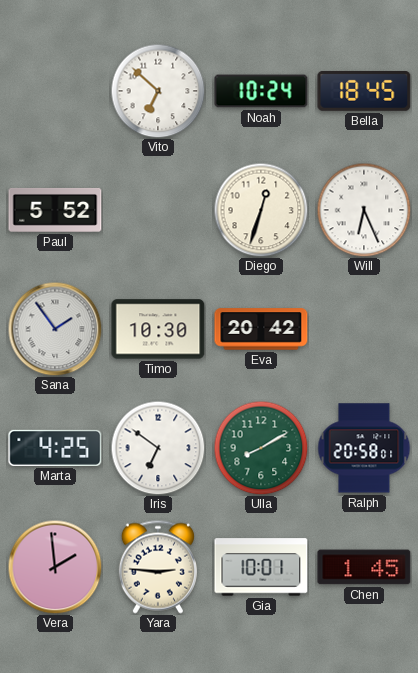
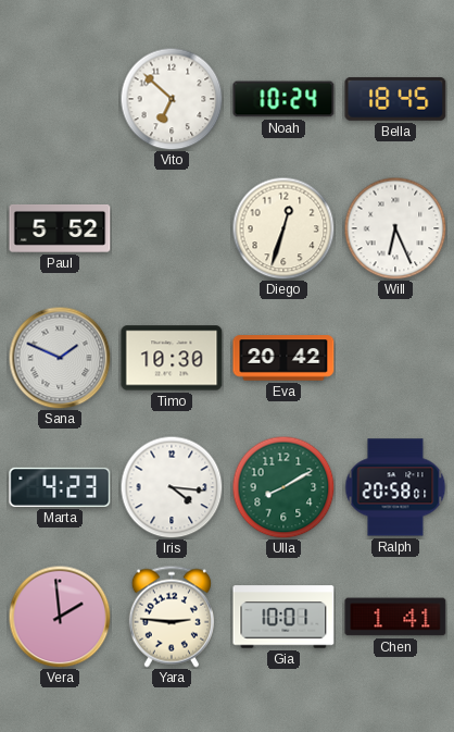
Sana: 1:54 -> 1:49
Marta: 4:25 -> 4:23
Iris: 6:51 -> 4:16
Chen: 1:45 -> 1:41
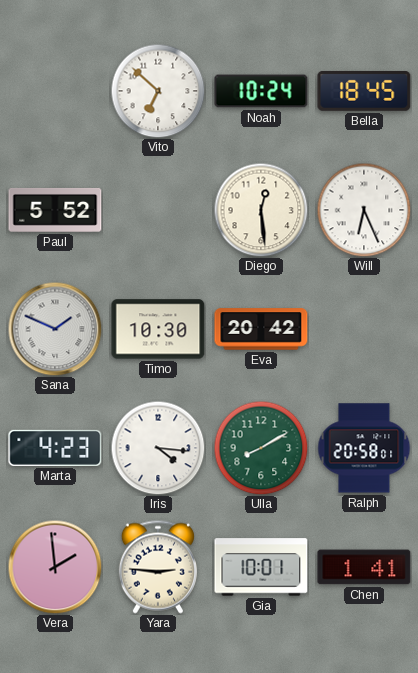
Diego: 12:33 -> 12:29
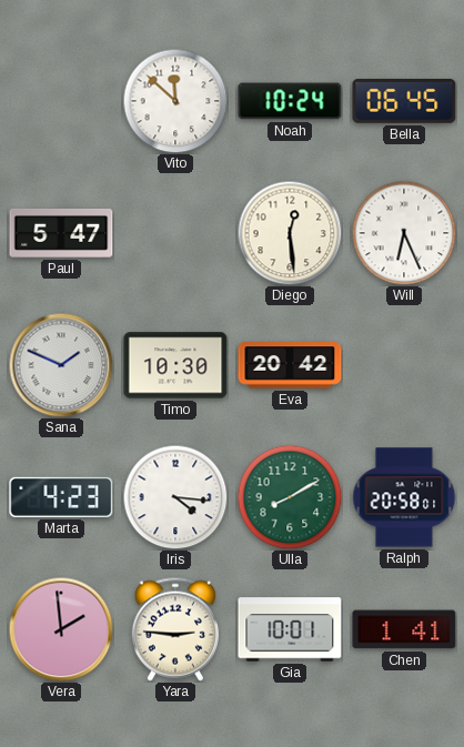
Vito: 6:52 -> 11:52
Bella: 18:45 -> 06:45
Paul: 5:52 -> 5:47
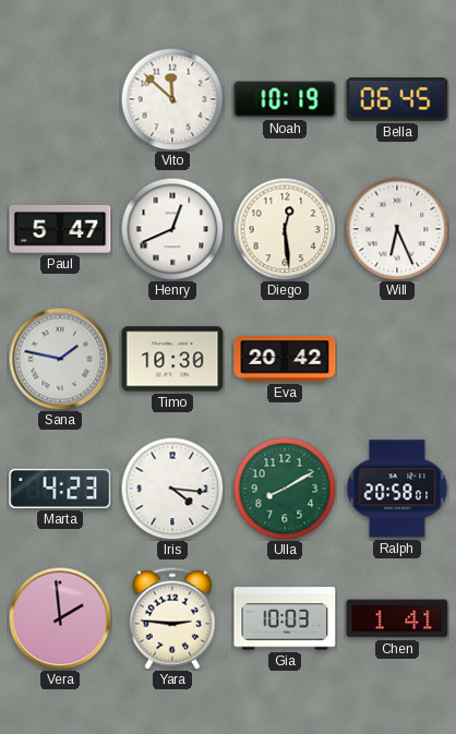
Noah: 10:24 -> 10:19
Henry: none -> 12:41
Sana: 1:49 -> 1:47
Gia: 10:01 -> 10:03
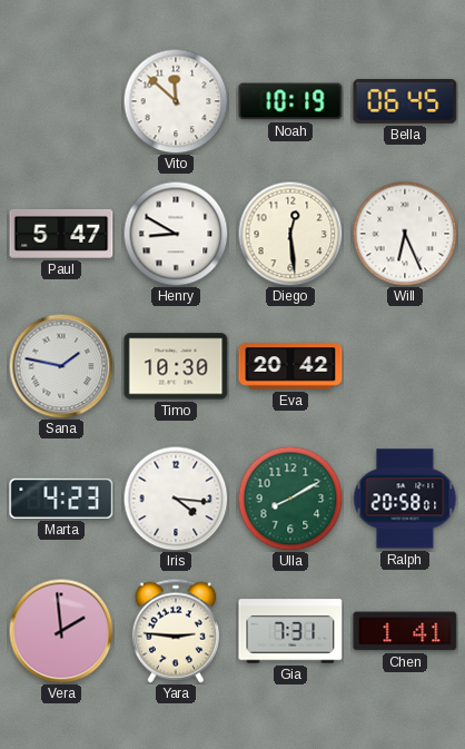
Henry: 12:41 -> 8:50
Gia: 10:03 -> 7:31
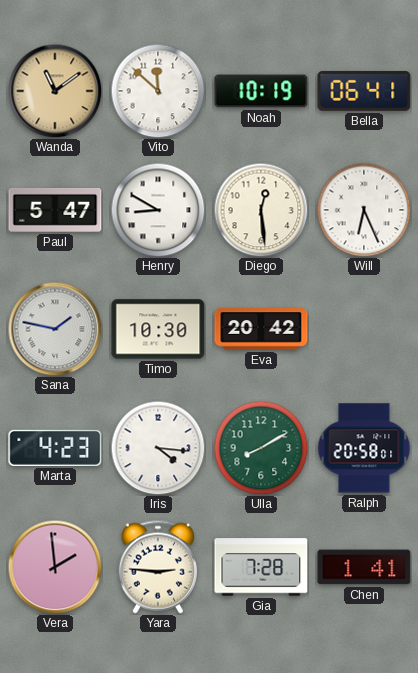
Wanda: none -> 11:09
Bella: 06:45 -> 06:41
Gia: 7:31 -> 7:28
